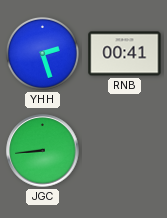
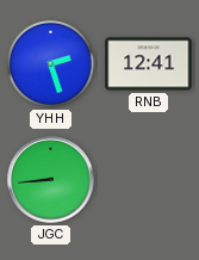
RNB: 00:41 -> 12:41
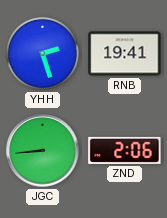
RNB: 12:41 -> 19:41
ZND: none -> 2:06
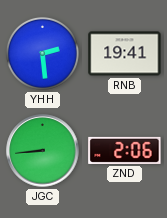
YHH: 2:27 -> 2:29
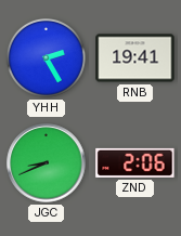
YHH: 2:29 -> 2:25
JGC: 8:44 -> 8:41
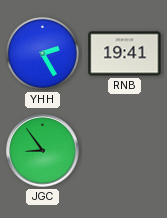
JGC: 8:41 -> 8:54
ZND: 2:06 -> none
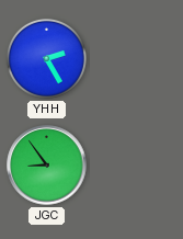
RNB: 19:41 -> none
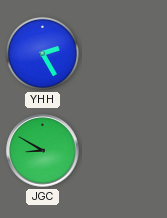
JGC: 8:54 -> 8:50
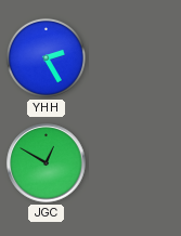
JGC: 8:50 -> 12:50
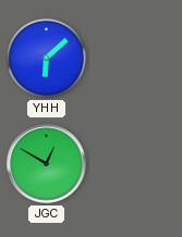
YHH: 2:25 -> 6:08
